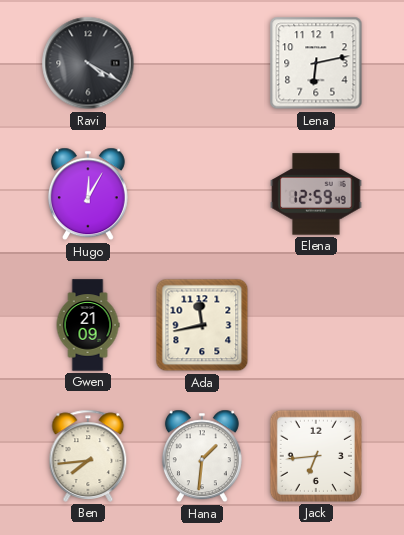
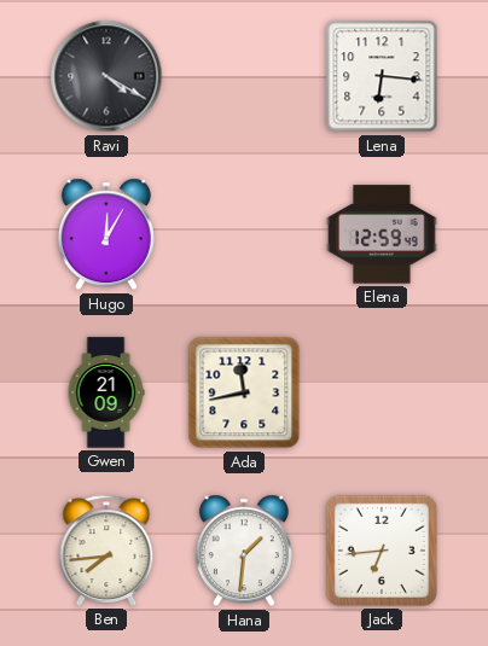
Lena: 6:13 -> 6:16
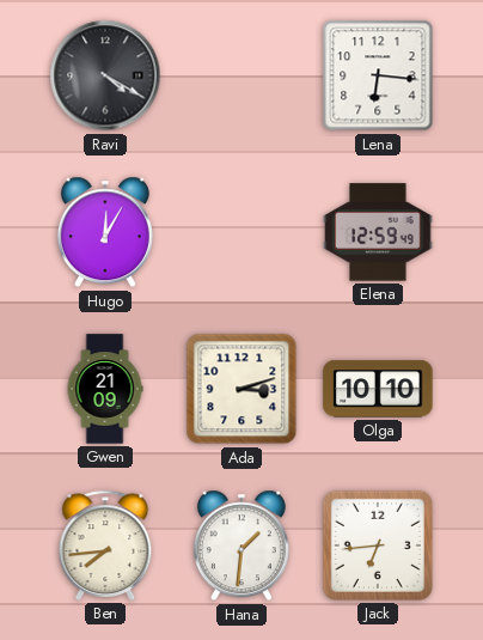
Ada: 11:43 -> 3:12
Olga: none -> 10:10
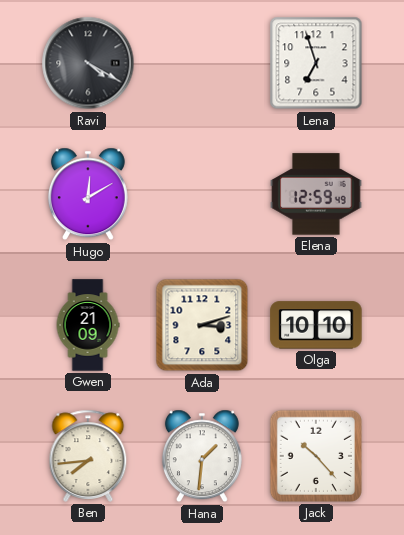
Lena: 6:16 -> 6:57
Hugo: 12:05 -> 12:10
Jack: 6:44 -> 10:23
